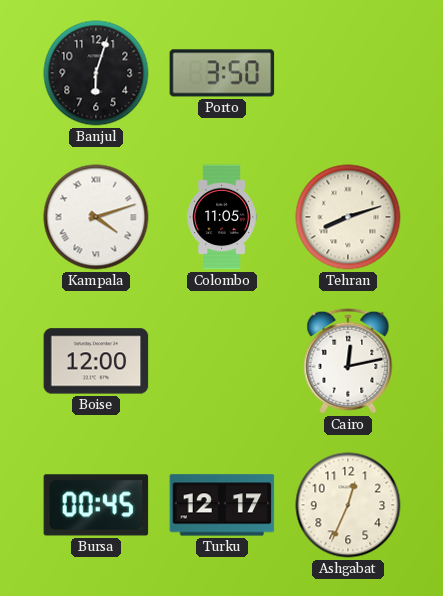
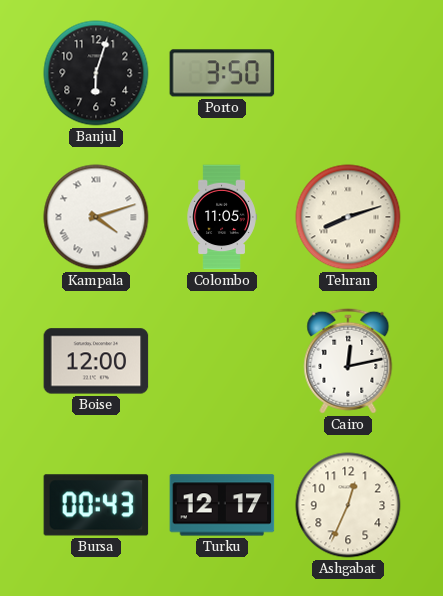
Bursa: 00:45 -> 00:43
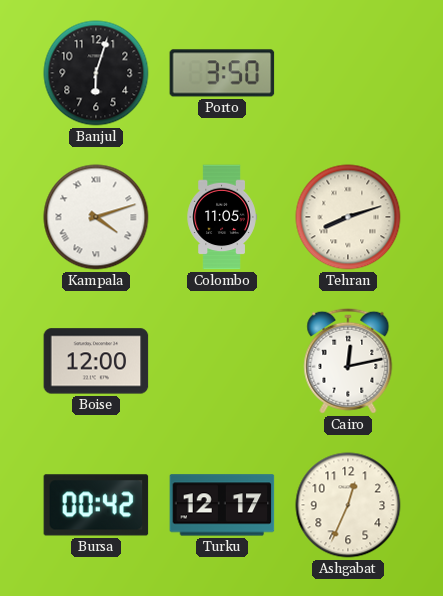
Bursa: 00:43 -> 00:42
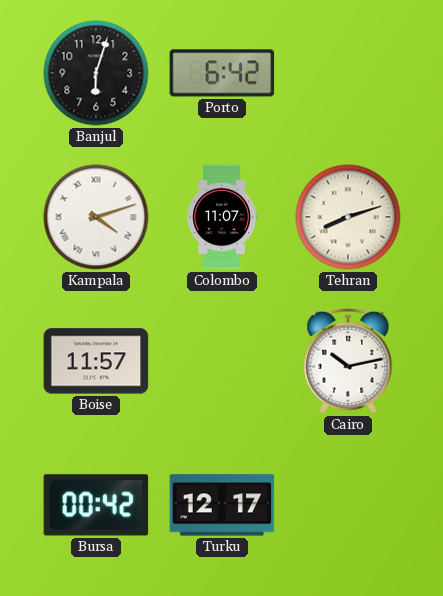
Porto: 3:50 -> 6:42
Colombo: 11:05 -> 11:07
Boise: 12:00 -> 11:57
Cairo: 12:13 -> 10:13
Ashgabat: 12:34 -> none
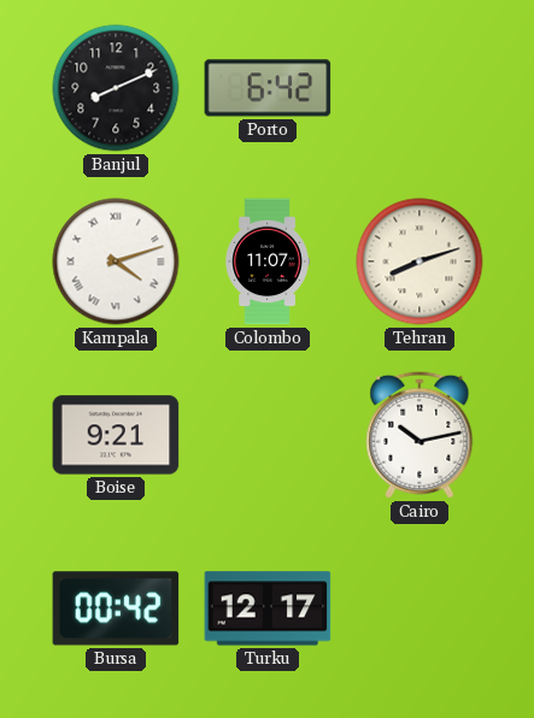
Banjul: 6:03 -> 8:11
Boise: 11:57 -> 9:21
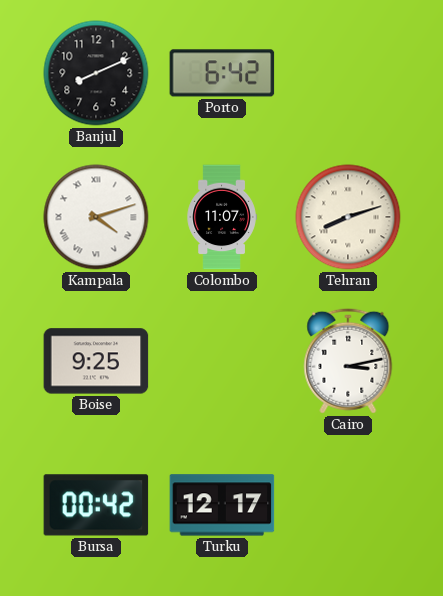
Boise: 9:21 -> 9:25
Cairo: 10:13 -> 3:13
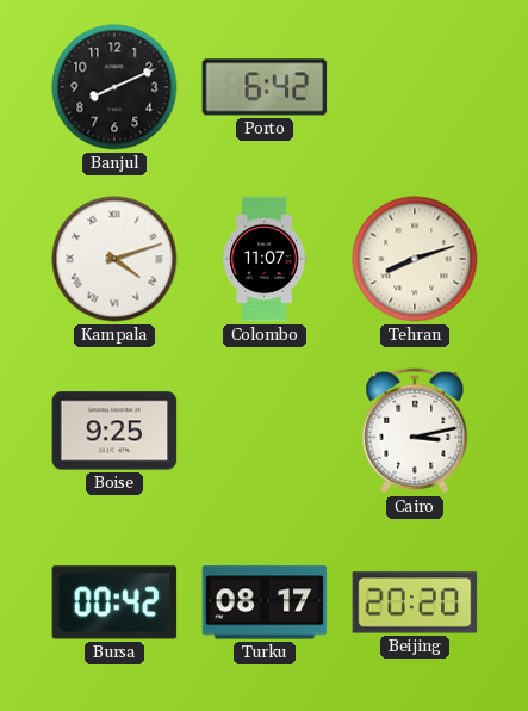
Turku: 12:17 -> 08:17
Beijing: none -> 20:20
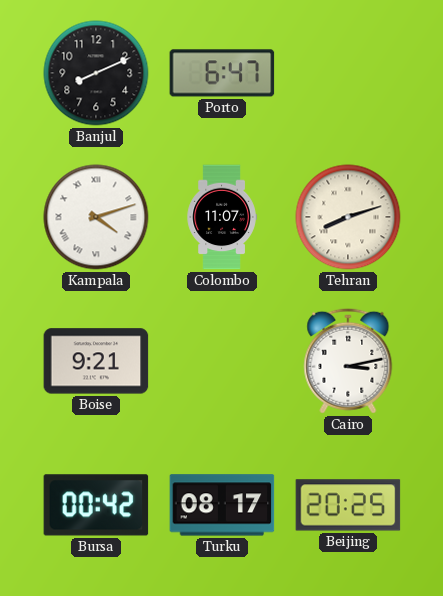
Porto: 6:42 -> 6:47
Boise: 9:25 -> 9:21
Beijing: 20:20 -> 20:25
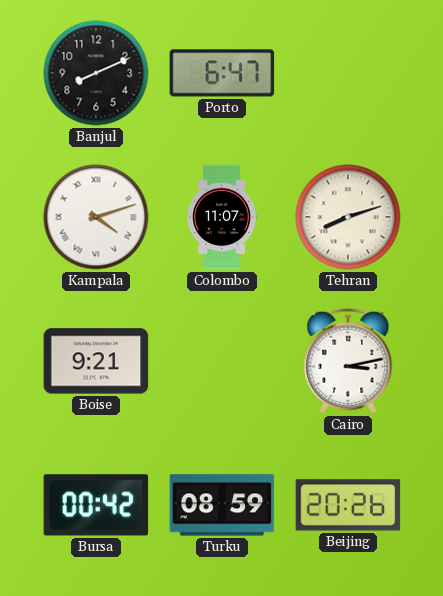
Turku: 08:17 -> 08:59
Beijing: 20:25 -> 20:26
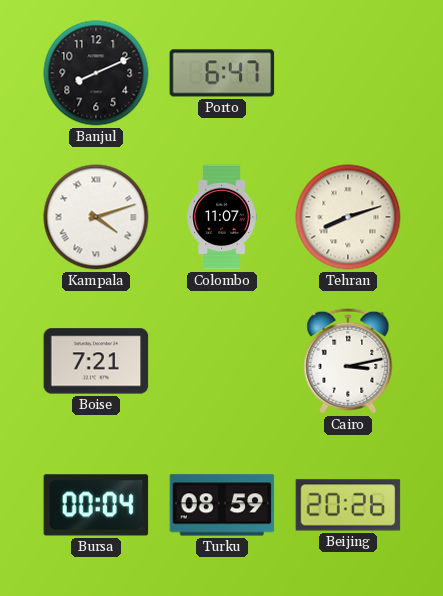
Boise: 9:21 -> 7:21
Bursa: 00:42 -> 00:04
